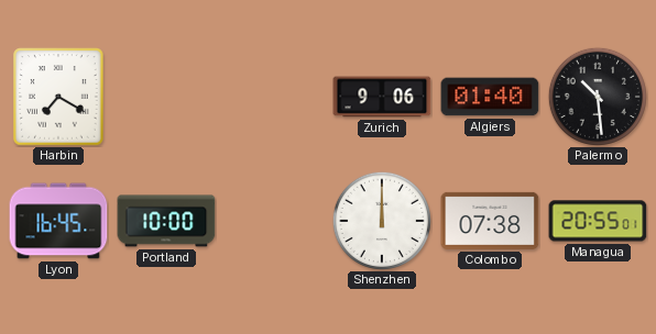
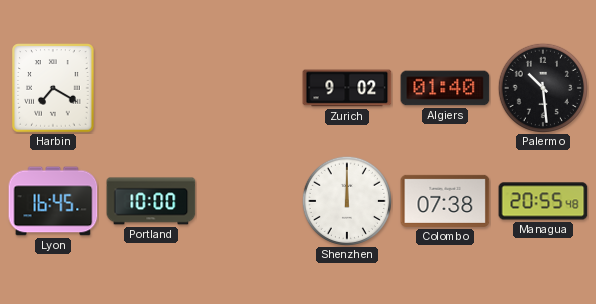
Zurich: 9:06 -> 9:02
Managua: 20:55:01 -> 20:55:48
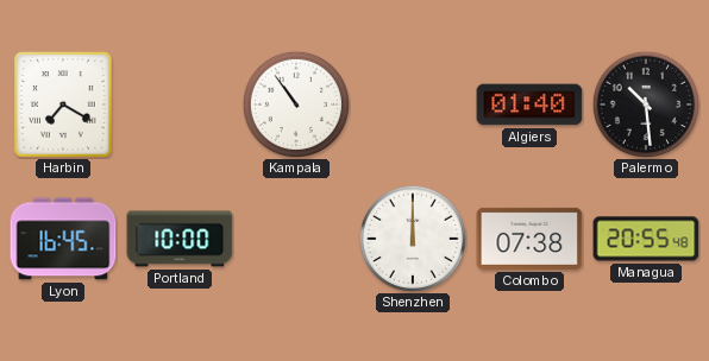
Kampala: none -> 10:54
Zurich: 9:02 -> none
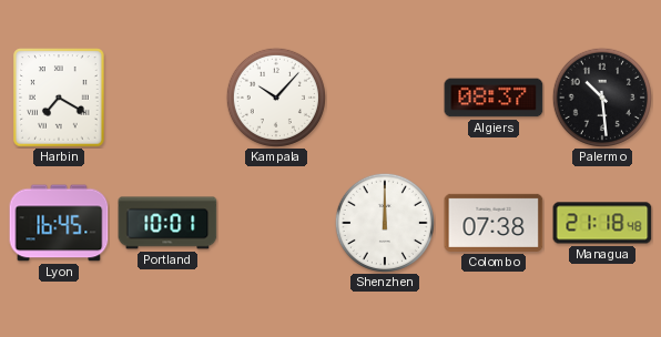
Kampala: 10:54 -> 10:07
Algiers: 01:40 -> 08:37
Portland: 10:00 -> 10:01
Managua: 20:55 -> 21:18
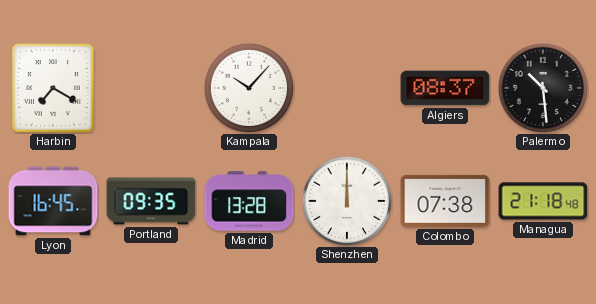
Portland: 10:01 -> 09:35
Madrid: none -> 13:28
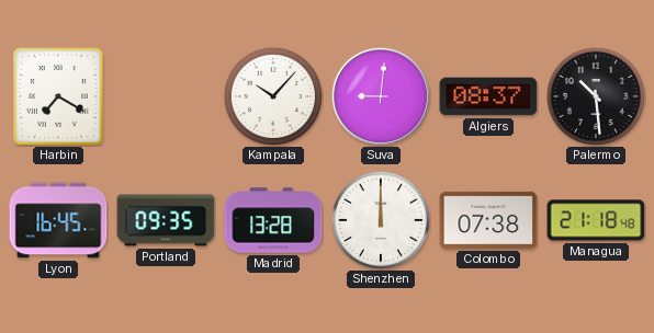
Suva: none -> 9:01
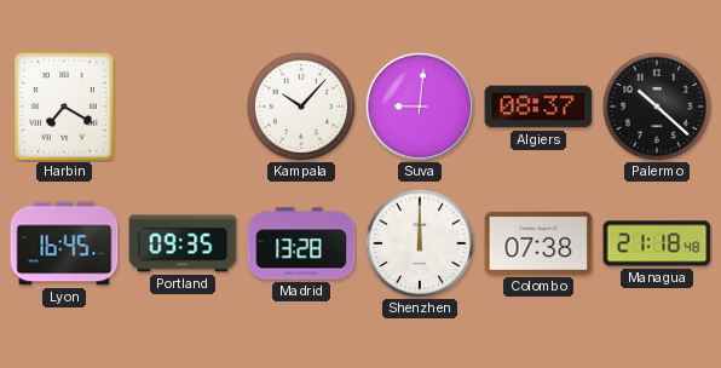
Palermo: 10:29 -> 10:22
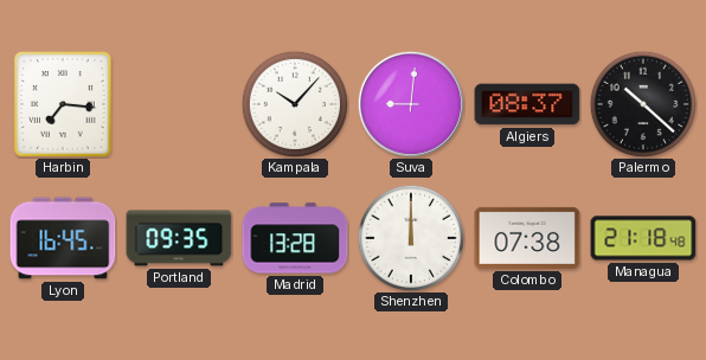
Harbin: 7:20 -> 7:16
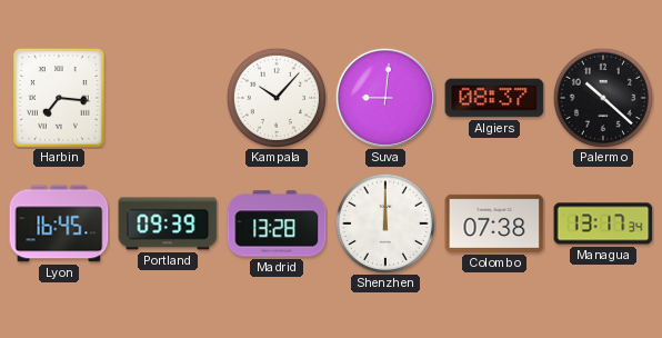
Portland: 09:35 -> 09:39
Managua: 21:18 -> 13:17
